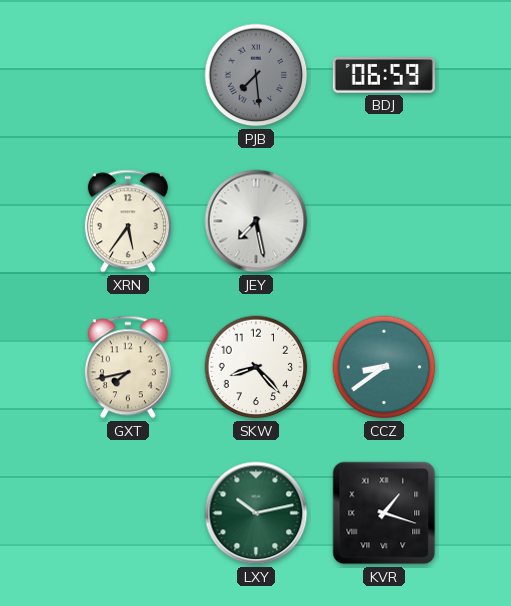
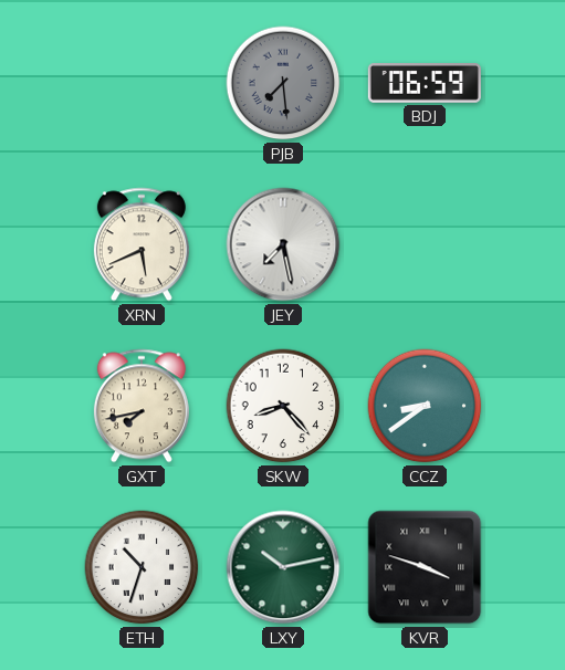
XRN: 5:36 -> 5:41
ETH: none -> 10:33
KVR: 1:18 -> 3:48
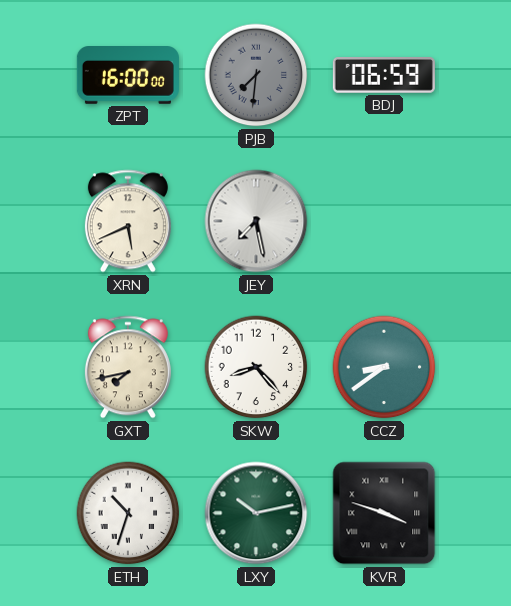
ZPT: none -> 16:00
PJB: 7:29 -> 7:31
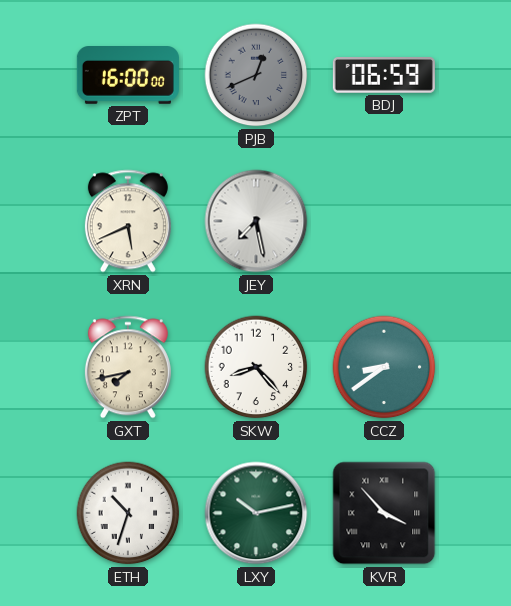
PJB: 7:31 -> 12:41
KVR: 3:48 -> 3:53
